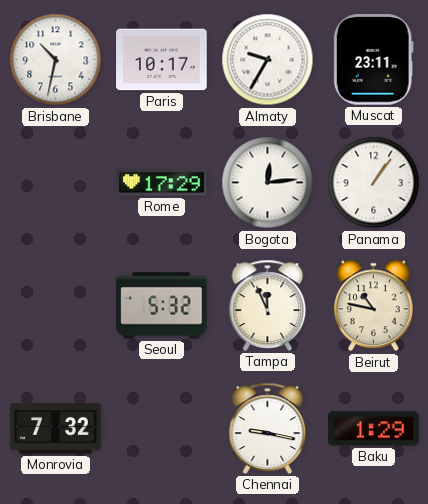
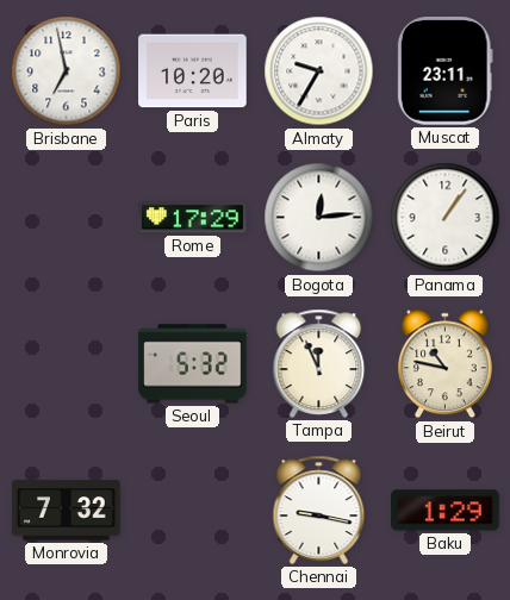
Brisbane: 10:32 -> 6:58
Paris: 10:17 -> 10:20
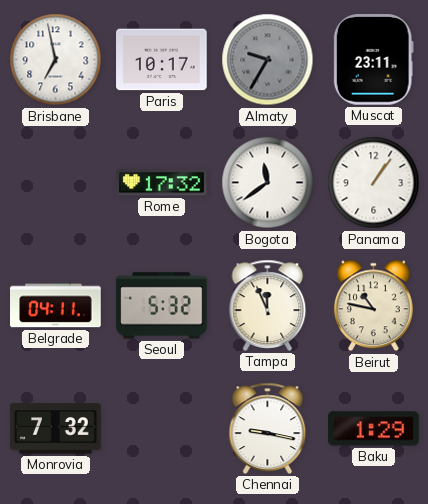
Paris: 10:20 -> 10:17
Almaty dial: white -> grey
Rome: 17:29 -> 17:32
Bogota: 12:14 -> 11:39
Belgrade: none -> 04:11
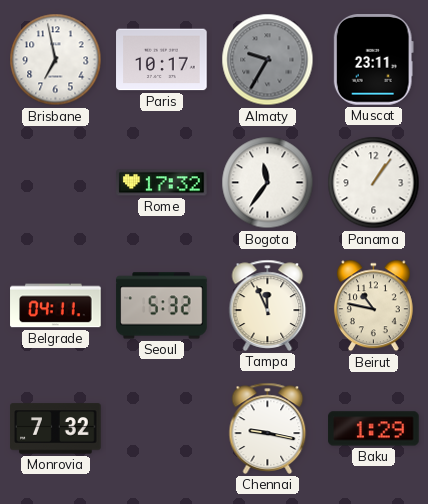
Bogota: 11:39 -> 11:36
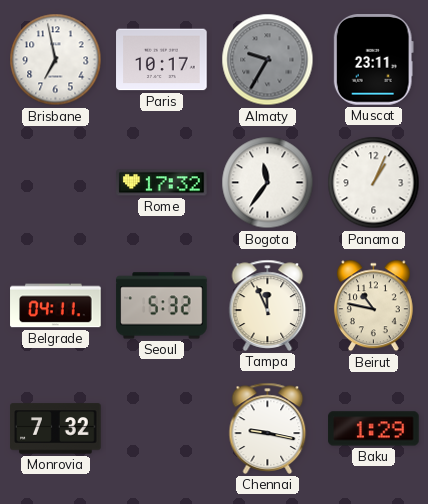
Panama: 1:06 -> 1:04
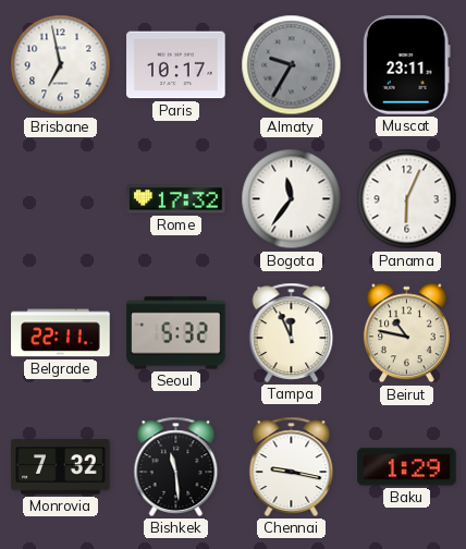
Panama: 1:04 -> 6:04
Belgrade: 04:11 -> 22:11
Bishkek: none -> 11:29
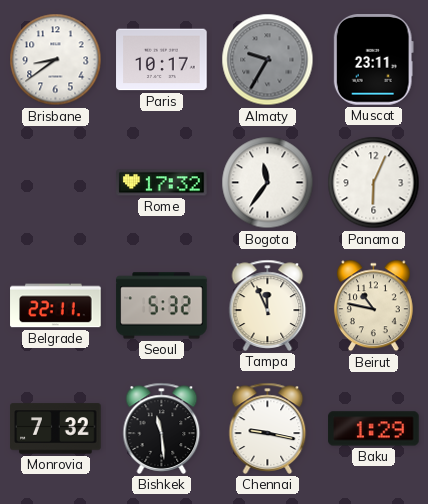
Brisbane: 6:58 -> 8:39
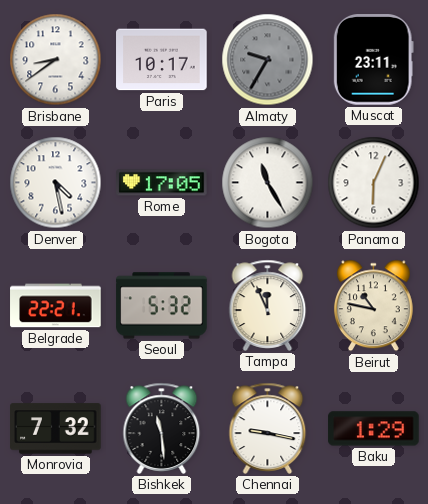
Denver: none -> 4:28
Rome: 17:32 -> 17:05
Bogota: 11:36 -> 11:25
Belgrade: 22:11 -> 22:21
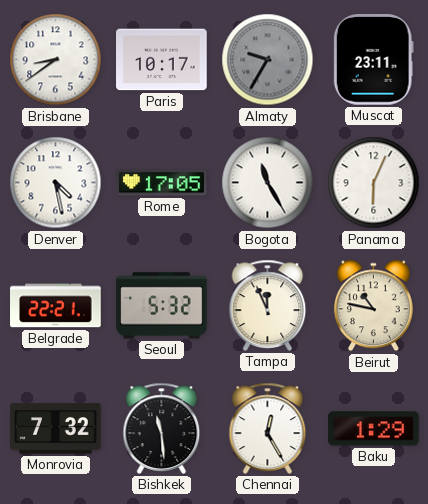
Chennai: 9:17 -> 12:25
